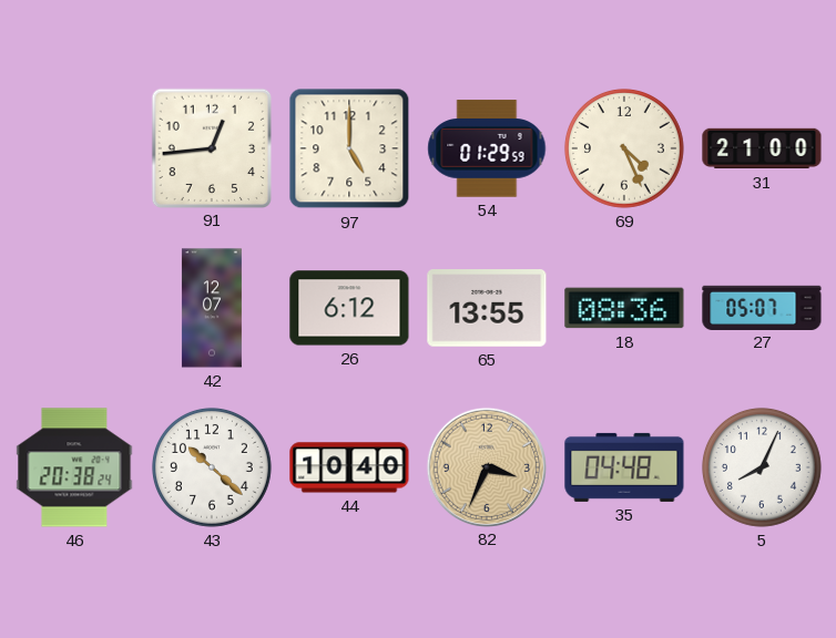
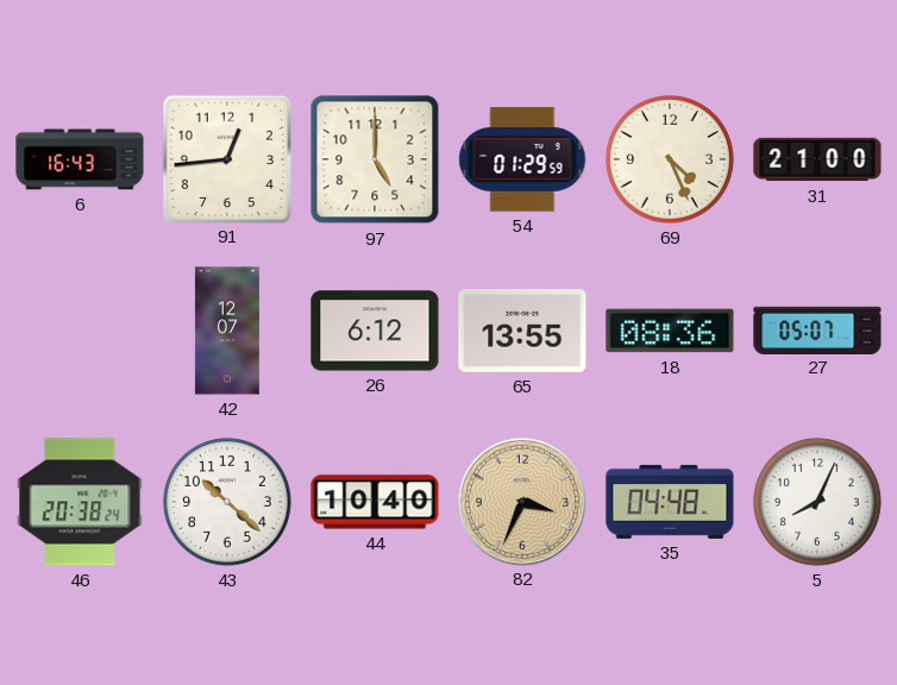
6: none -> 16:43
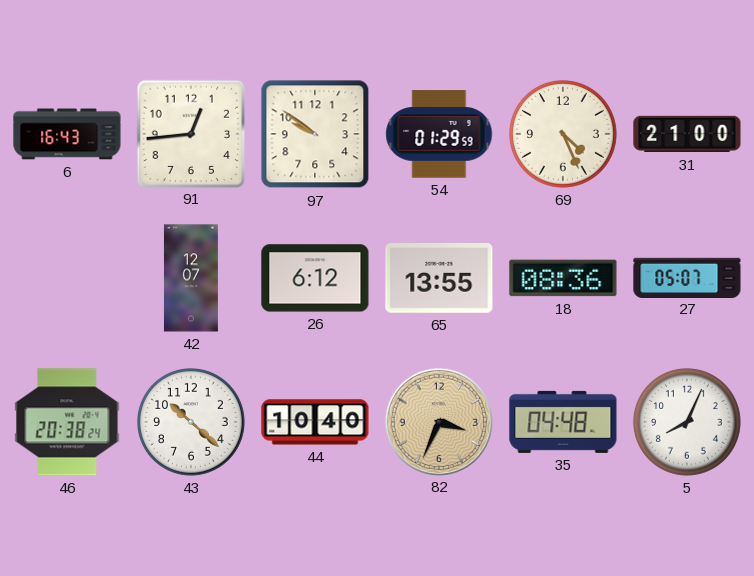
97: 5:00 -> 9:51
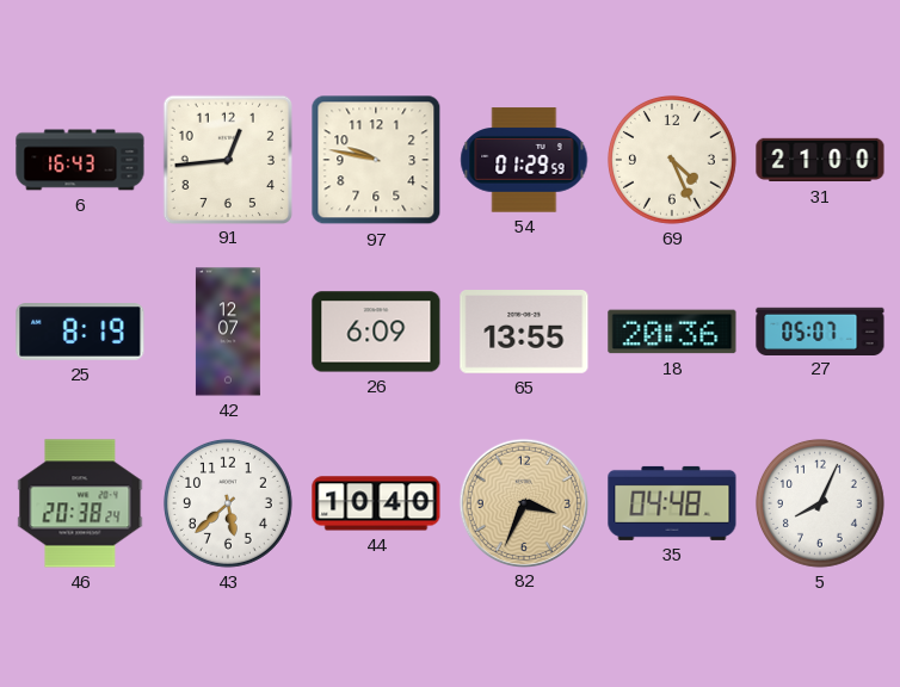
97: 9:51 -> 9:47
25: none -> 8:19
26: 6:12 -> 6:09
18: 08:36 -> 20:36
43: 10:22 -> 5:38
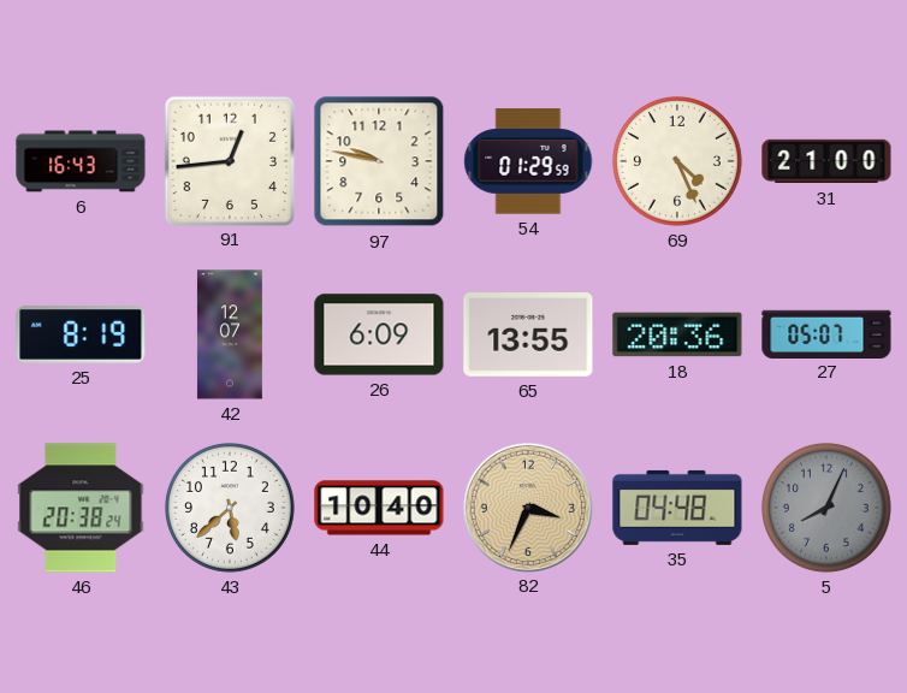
5 dial: white -> grey
